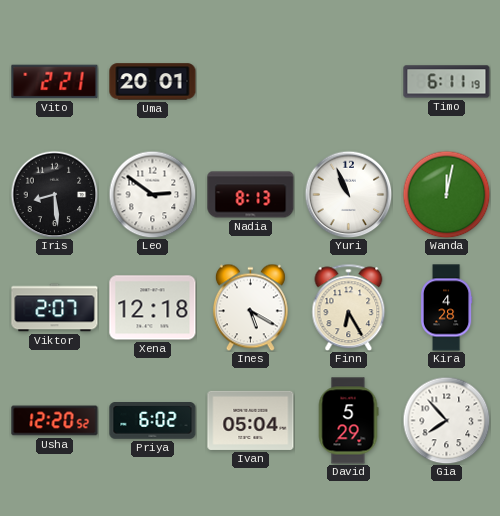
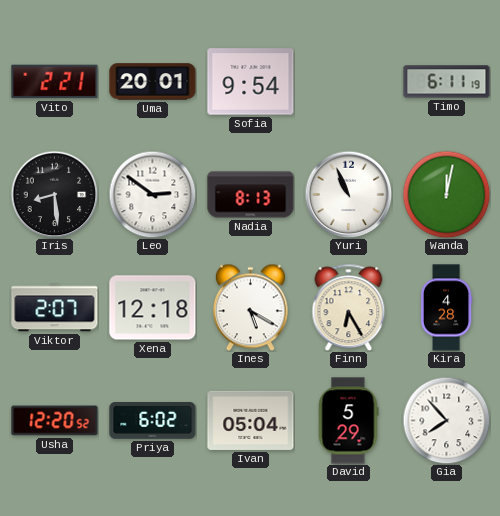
Sofia: none -> 9:54
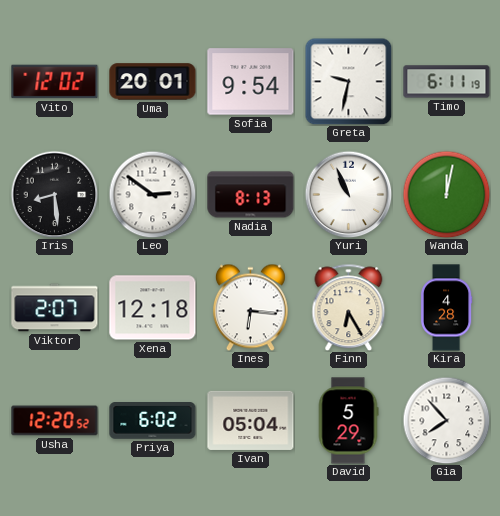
Vito: 2:21 -> 12:02
Greta: none -> 9:32
Ines: 5:20 -> 6:16
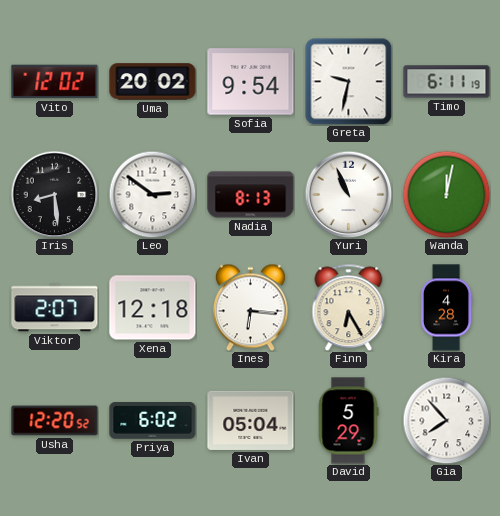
Uma: 20:01 -> 20:02
